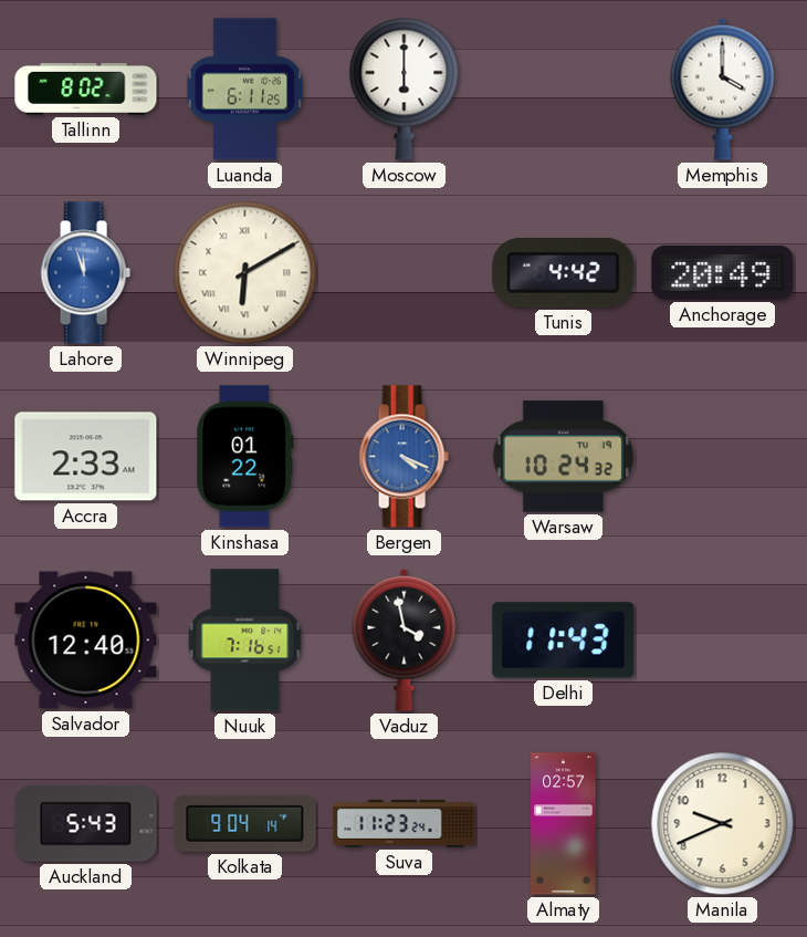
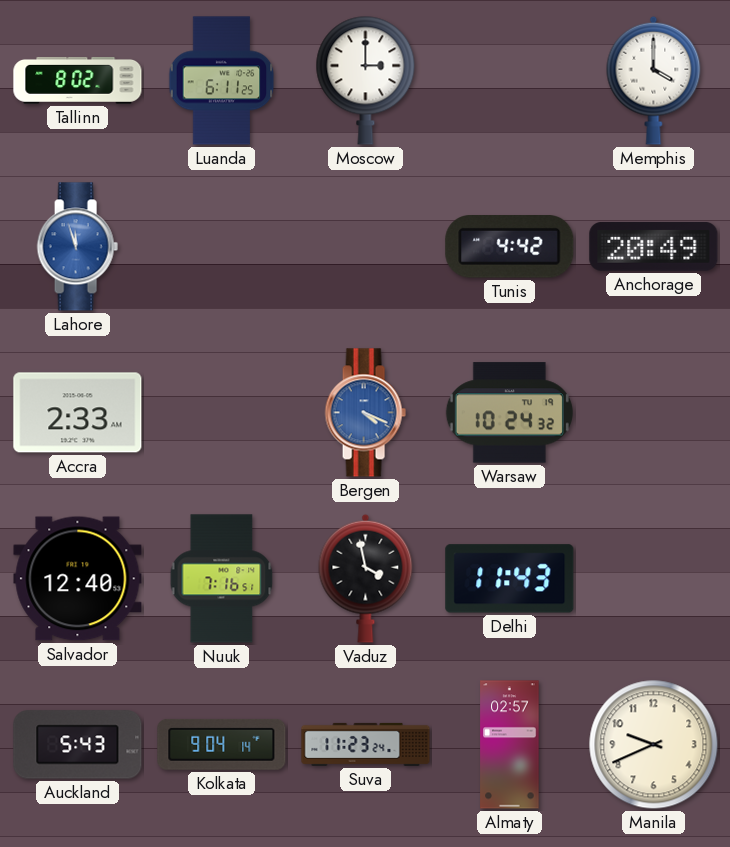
Moscow: 6:00 -> 3:00
Winnipeg: 6:10 -> none
Kinshasa: 01:22 -> none
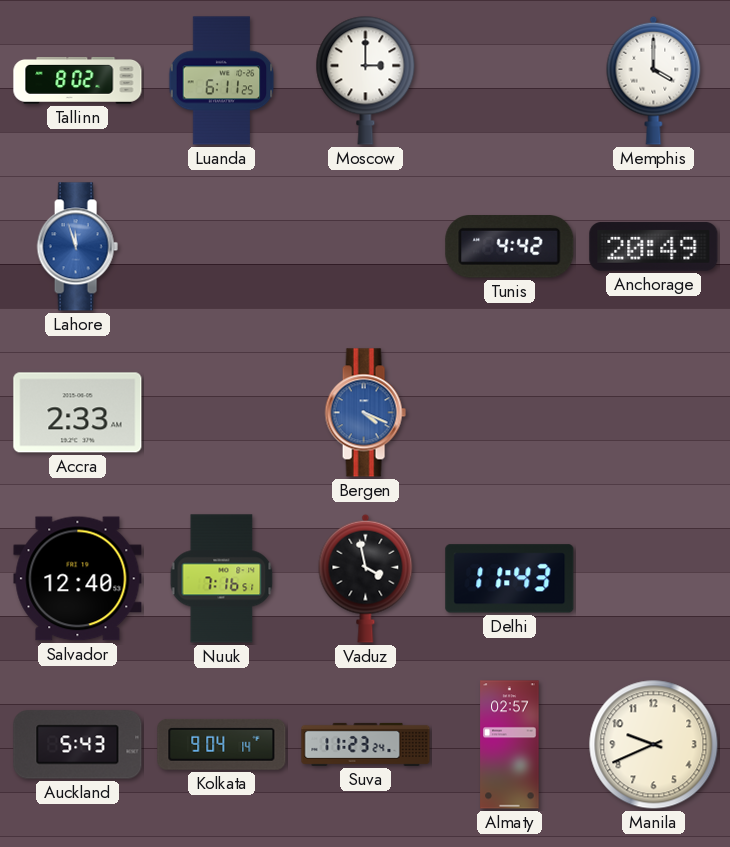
Warsaw: 10:24 -> none
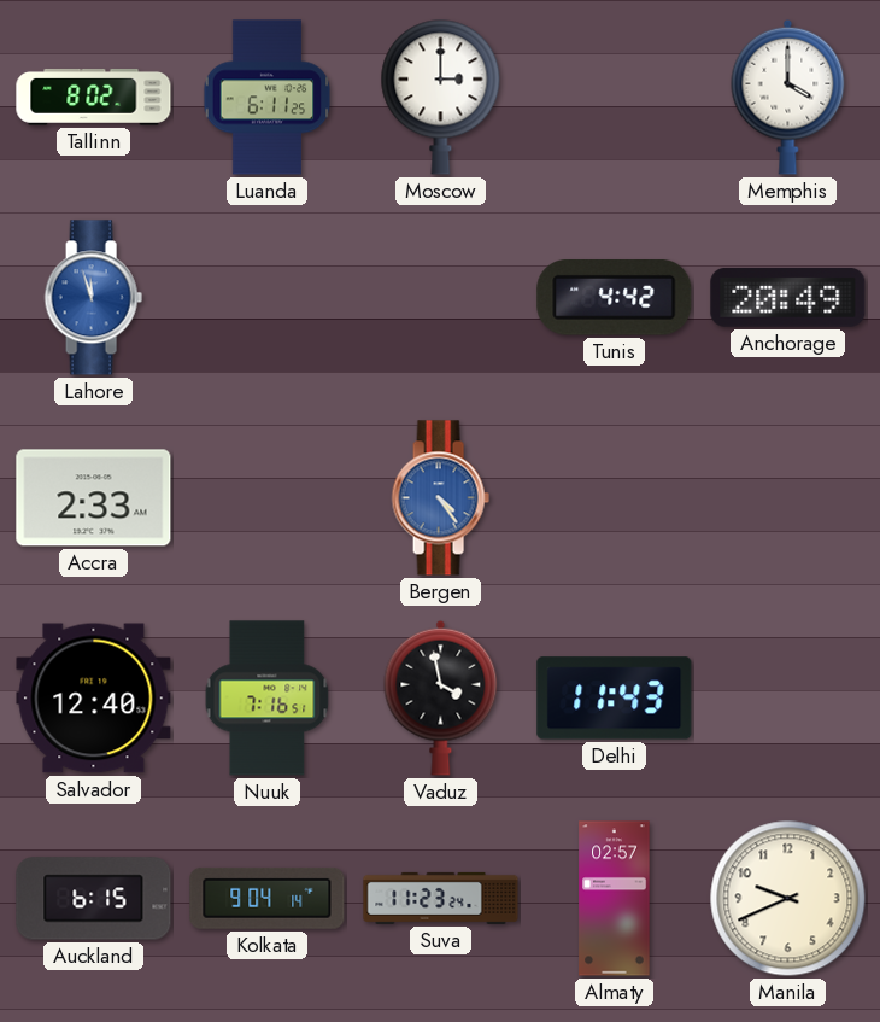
Bergen: 4:19 -> 4:24
Auckland: 5:43 -> 6:15
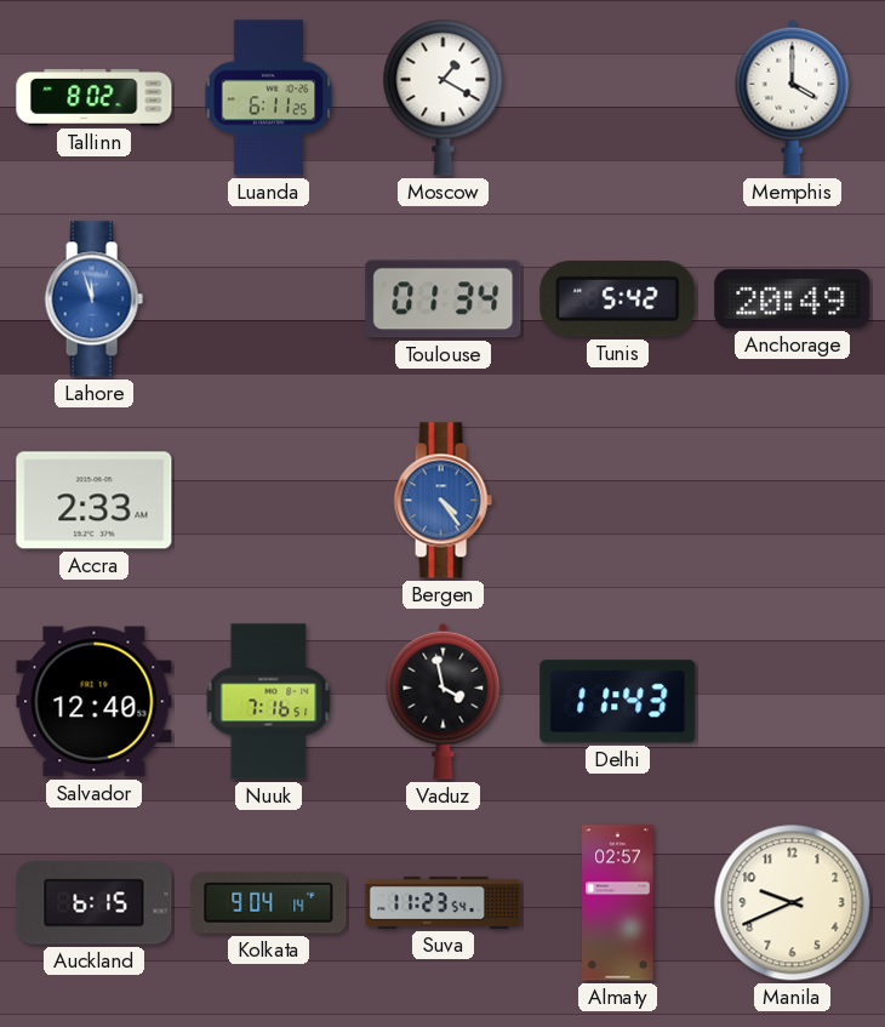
Moscow: 3:00 -> 1:20
Toulouse: none -> 01:34
Tunis: 4:42 -> 5:42
Suva: 11:23:24 -> 11:23:54
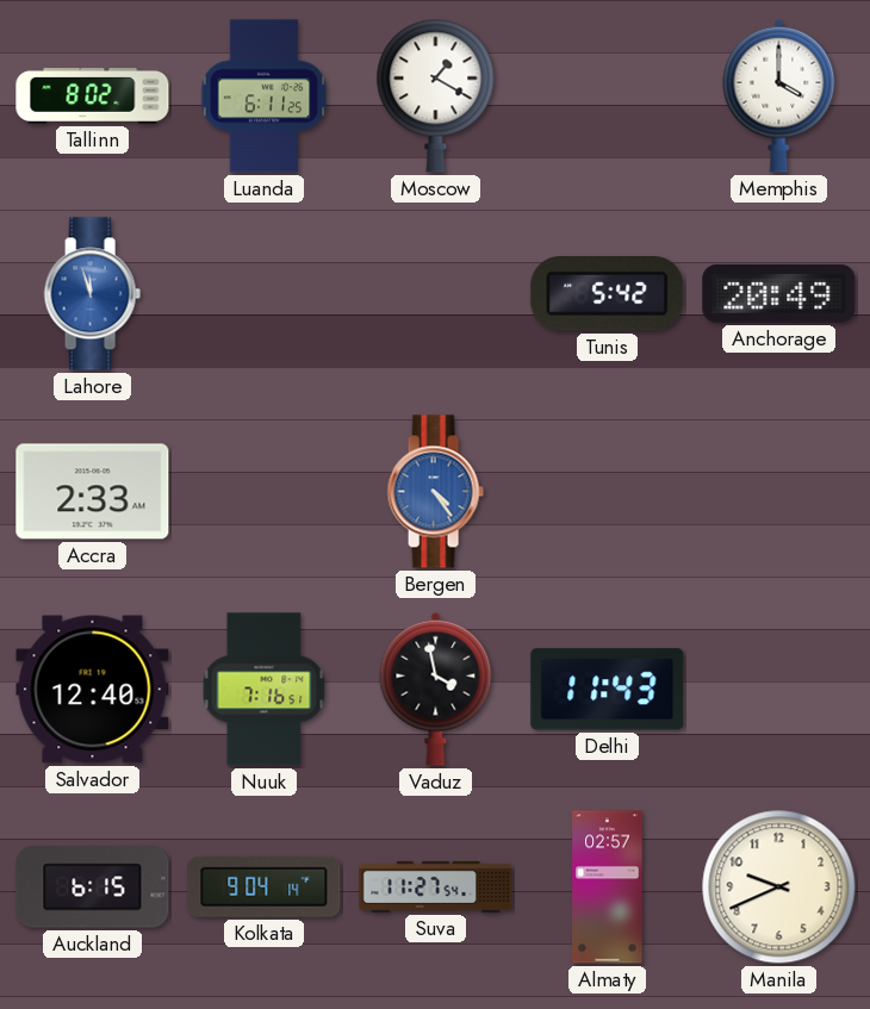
Toulouse: 01:34 -> none
Suva: 11:23 -> 11:27
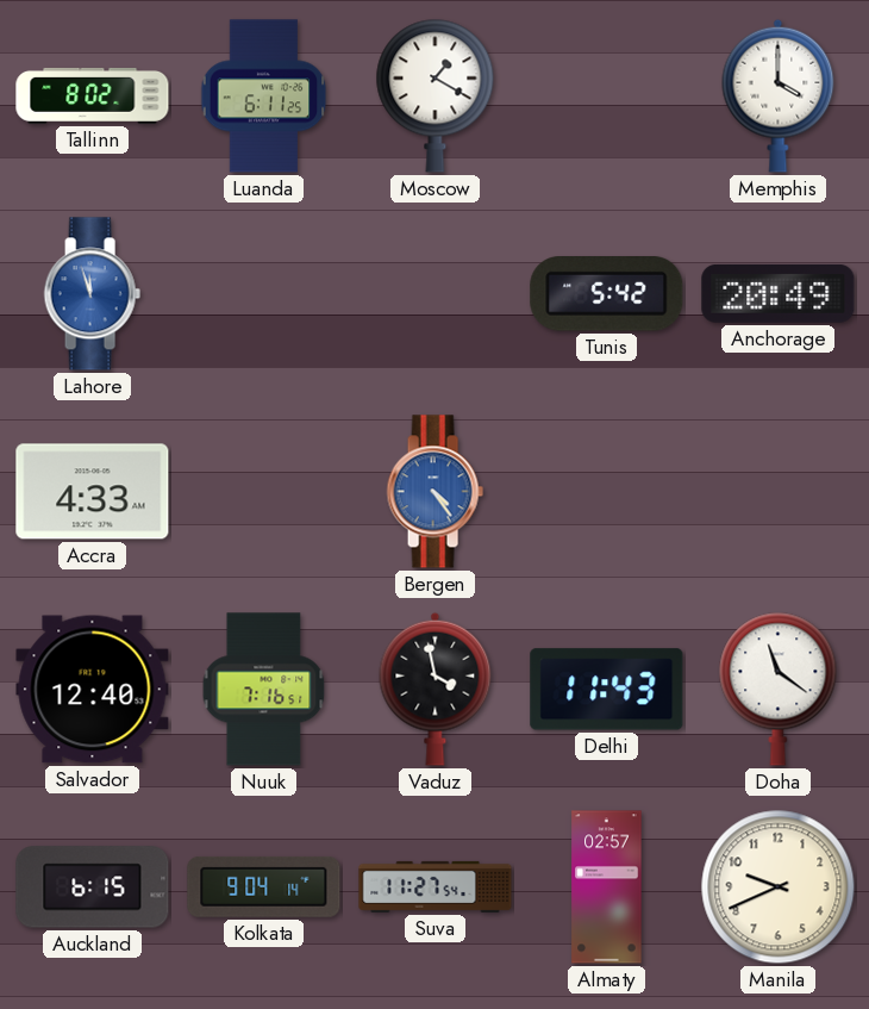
Accra: 2:33 -> 4:33
Doha: none -> 11:21
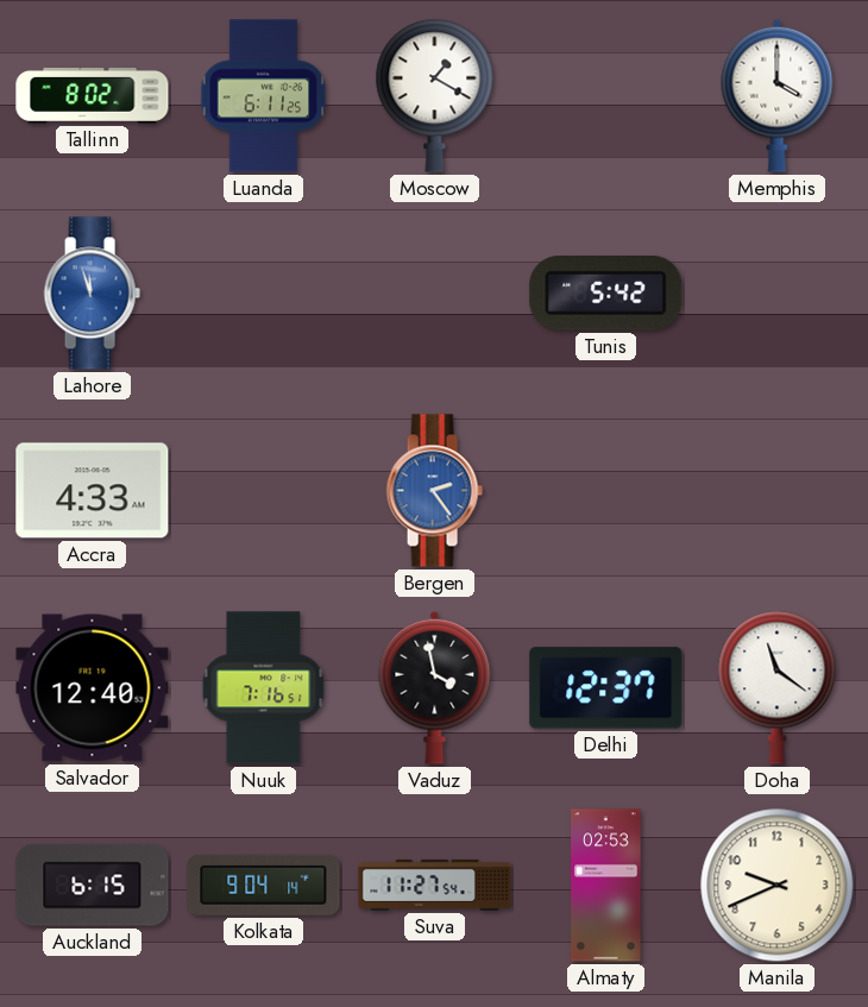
Anchorage: 20:49 -> none
Bergen: 4:24 -> 2:24
Delhi: 11:43 -> 12:37
Almaty: 02:57 -> 02:53
